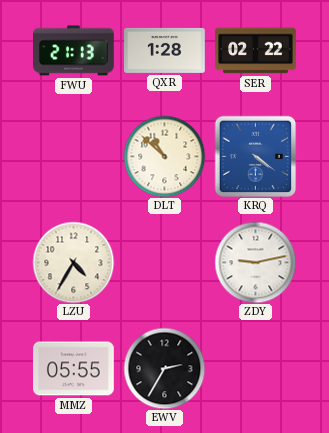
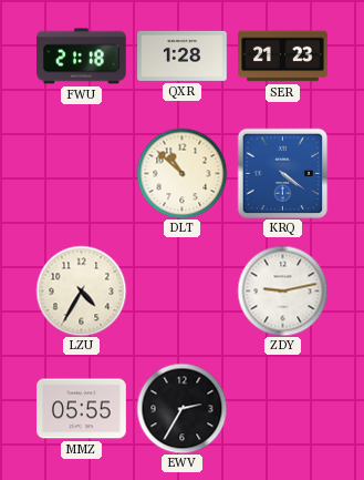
FWU: 21:13 -> 21:18
SER: 02:22 -> 21:23
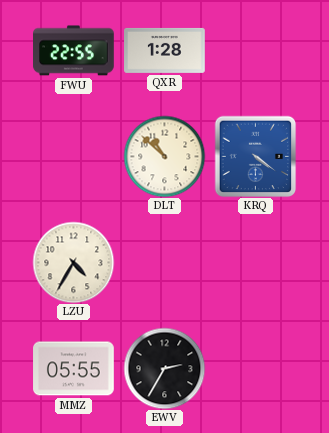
FWU: 21:18 -> 22:55
SER: 21:23 -> none
ZDY: 9:13 -> none
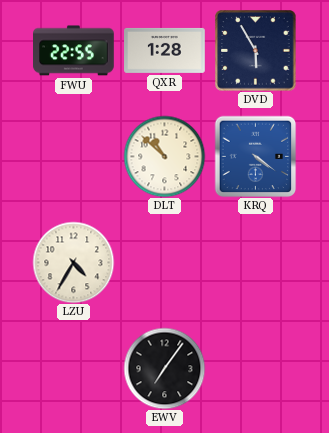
DVD: none -> 5:55
MMZ: 05:55 -> none
EWV: 2:35 -> 7:06
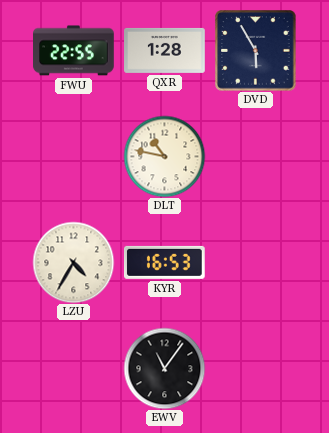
DLT: 10:52 -> 10:47
KRQ: 4:21 -> none
KYR: none -> 16:53
EWV: 7:06 -> 11:06
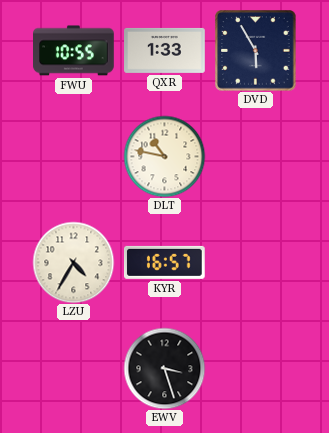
FWU: 22:55 -> 10:55
QXR: 1:28 -> 1:33
KYR: 16:53 -> 16:57
EWV: 11:06 -> 3:27
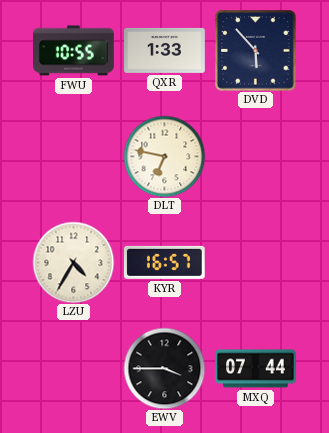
DVD: 5:55 -> 5:53
DLT: 10:47 -> 6:47
EWV: 3:27 -> 3:45
MXQ: none -> 07:44
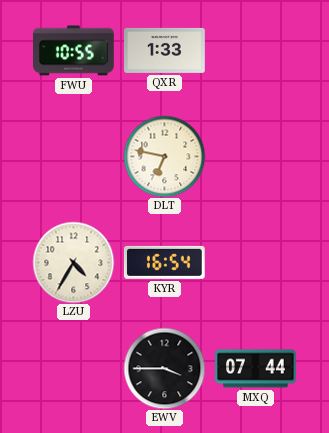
DVD: 5:53 -> none
KYR: 16:57 -> 16:54
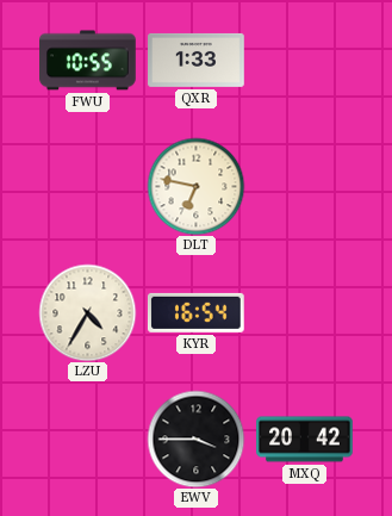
MXQ: 07:44 -> 20:42
